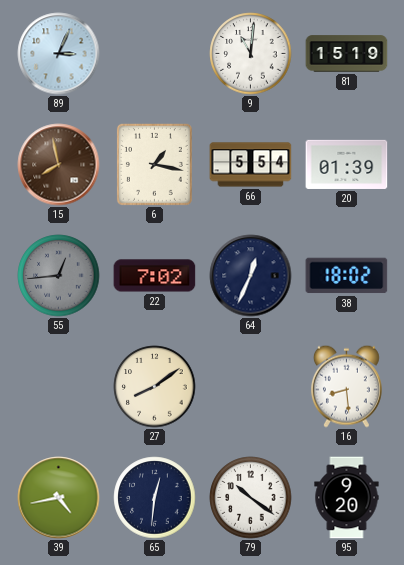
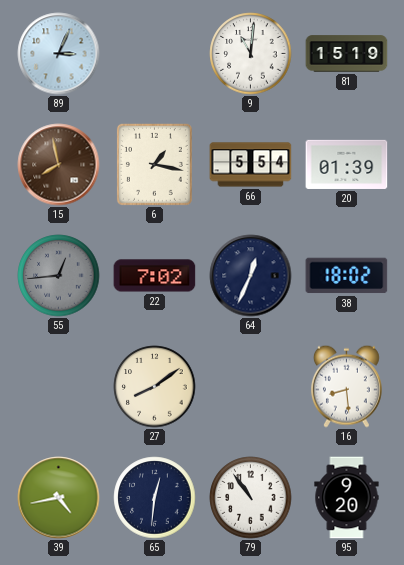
79: 10:21 -> 10:54
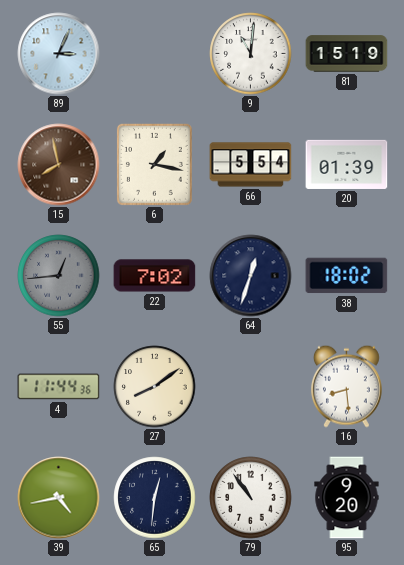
64: 12:34 -> 12:33
4: none -> 11:44
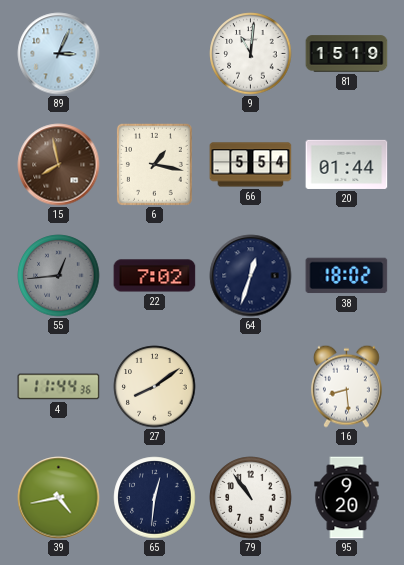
20: 01:39 -> 01:44
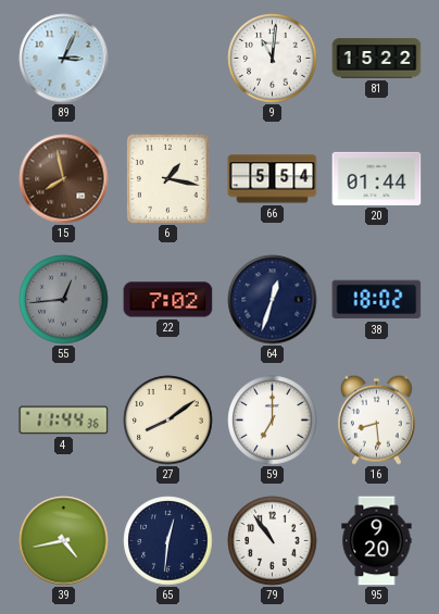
81: 15:19 -> 15:22
59: none -> 7:00
